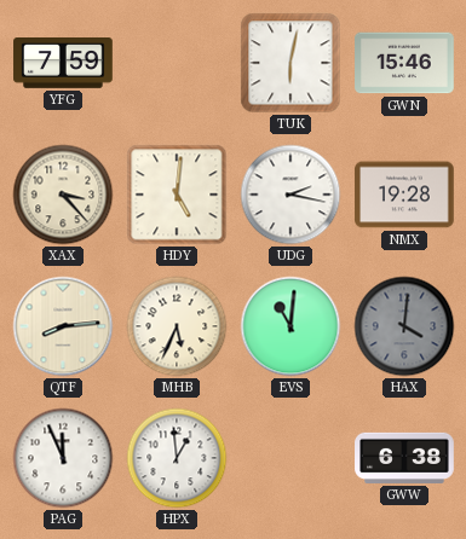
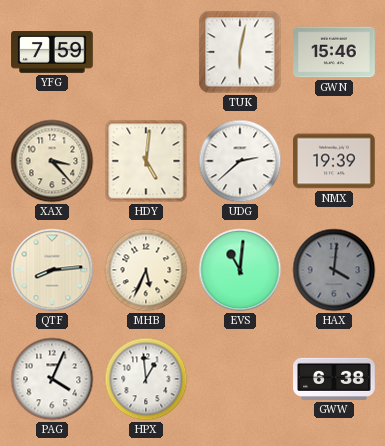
UDG: 2:17 -> 2:38
NMX: 19:28 -> 19:39
PAG: 11:56 -> 4:04
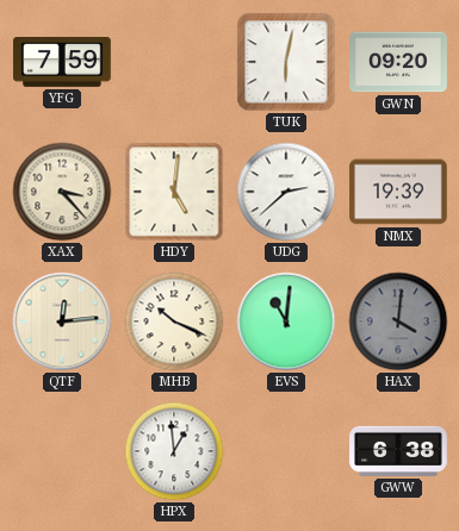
GWN: 15:46 -> 09:20
QTF: 8:14 -> 12:14
MHB: 5:34 -> 10:19
PAG: 4:04 -> none
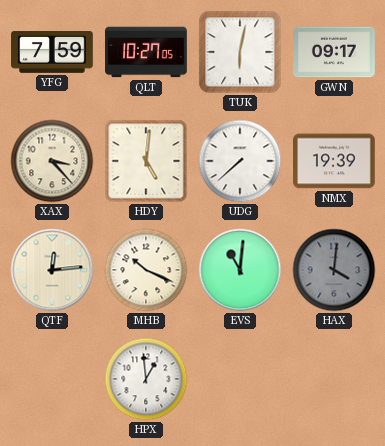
QLT: none -> 10:27
GWN: 09:20 -> 09:17
UDG: 2:38 -> 7:38
GWW: 6:38 -> none
